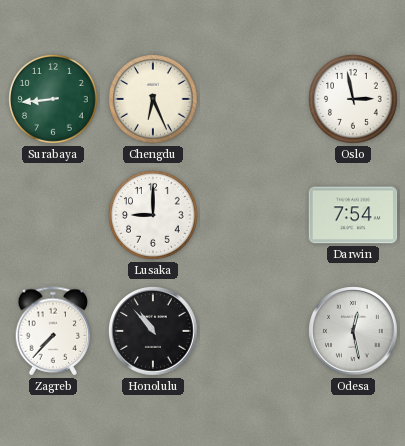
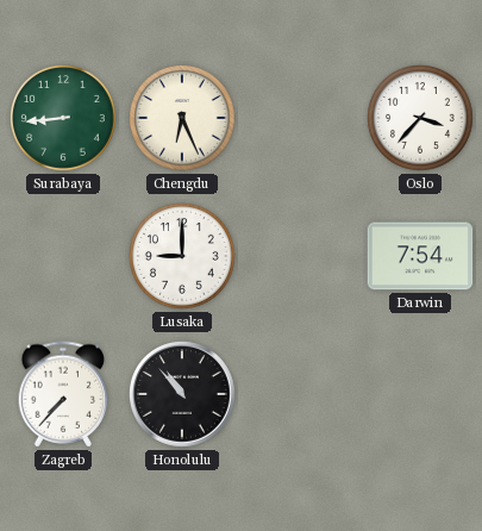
Oslo: 2:58 -> 3:37
Odesa: 12:28 -> none
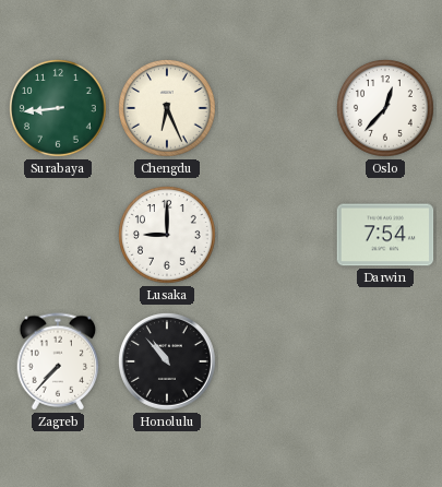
Oslo: 3:37 -> 12:37
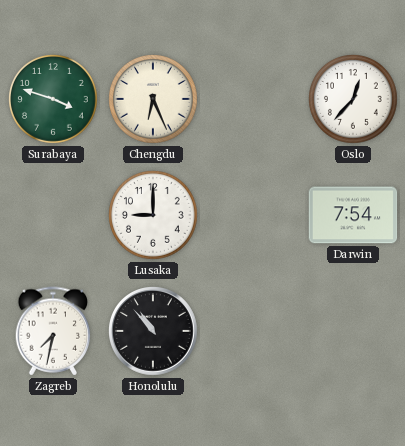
Surabaya: 8:44 -> 3:48
Zagreb: 7:37 -> 7:32
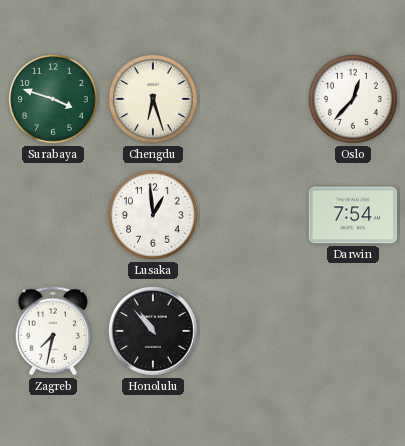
Chengdu: 6:26 -> 6:27
Lusaka: 9:00 -> 12:59
